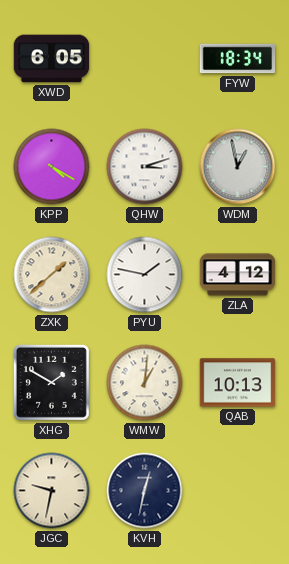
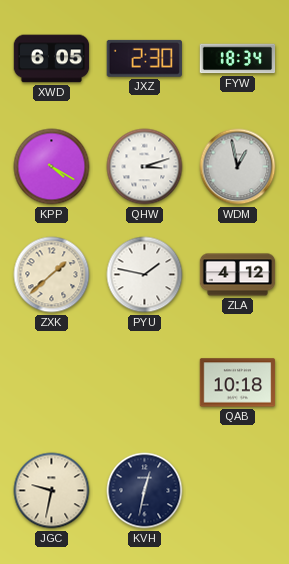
JXZ: none -> 2:30
XHG: 1:50 -> none
WMW: 1:01 -> none
QAB: 10:13 -> 10:18
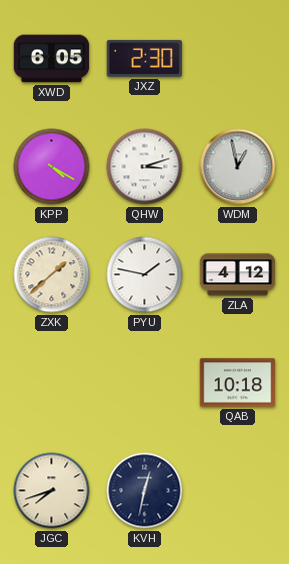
FYW: 18:34 -> none
JGC: 9:32 -> 7:42
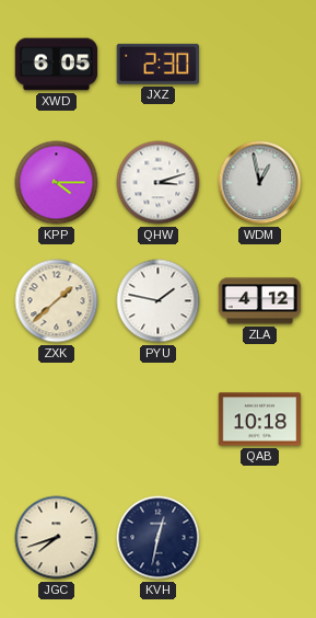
KPP: 4:20 -> 4:15
